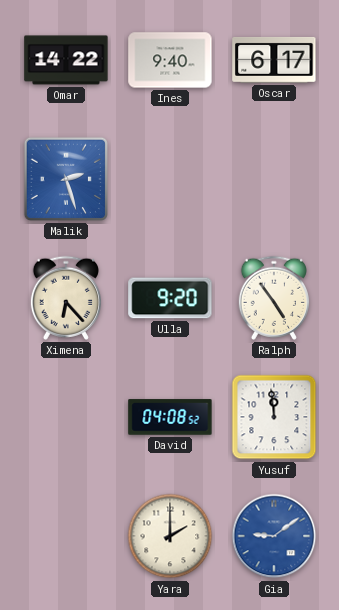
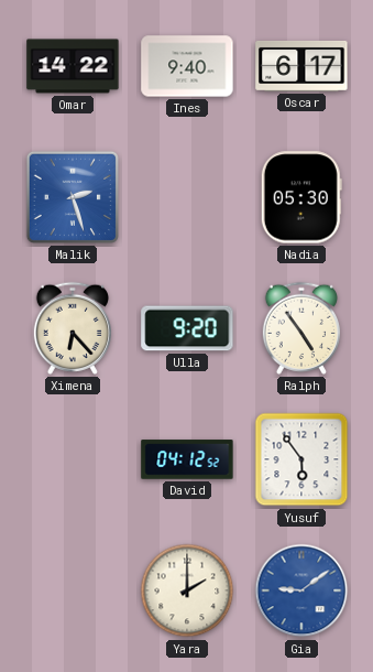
Nadia: none -> 05:30
David: 04:08 -> 04:12
Yusuf: 11:59 -> 5:54
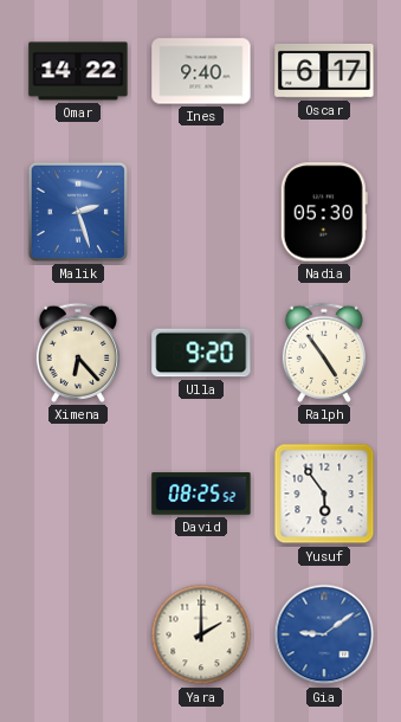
David: 04:12 -> 08:25
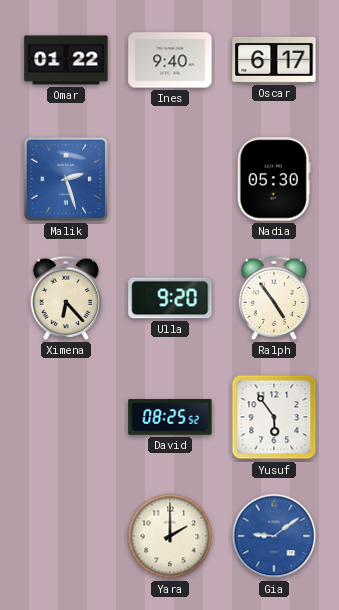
Omar: 14:22 -> 01:22
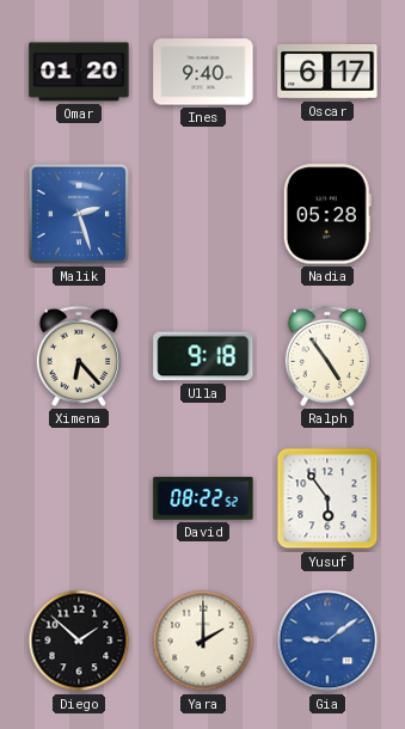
Omar: 01:22 -> 01:20
Nadia: 05:30 -> 05:28
Ulla: 9:20 -> 9:18
David: 08:25 -> 08:22
Diego: none -> 1:52
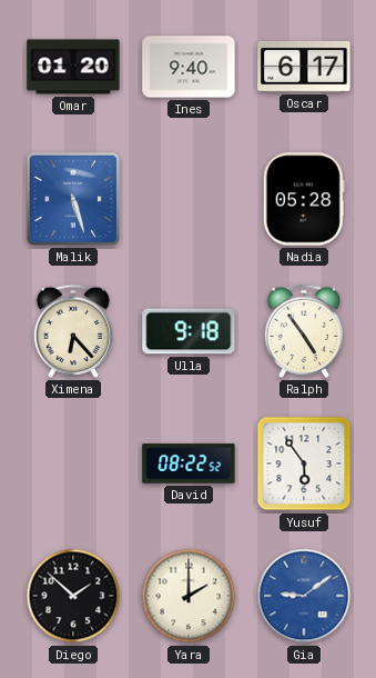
Malik: 2:27 -> 5:27
